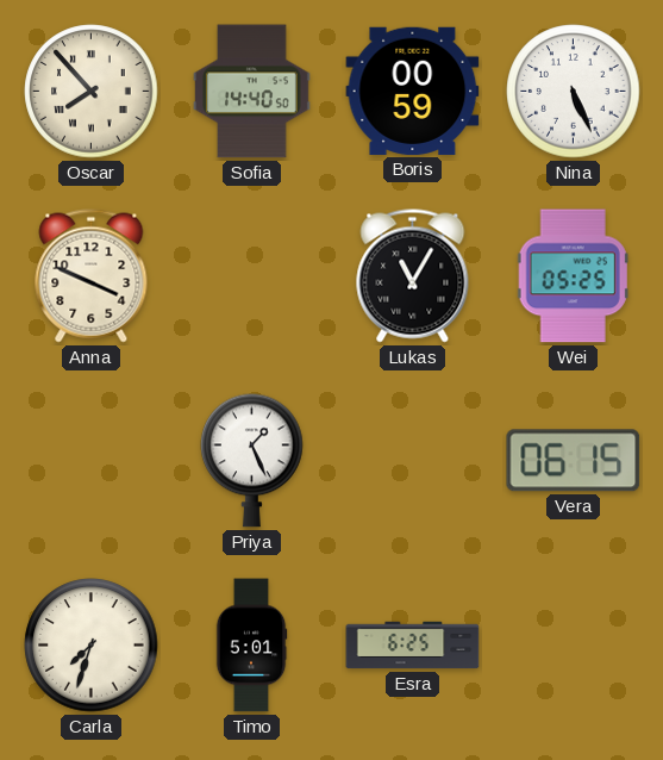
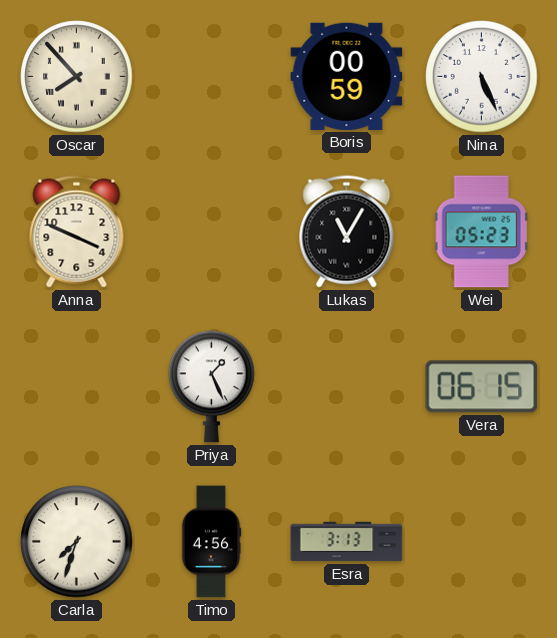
Sofia: 14:40 -> none
Wei: 05:25 -> 05:23
Timo: 5:01 -> 4:56
Esra: 6:25 -> 3:13
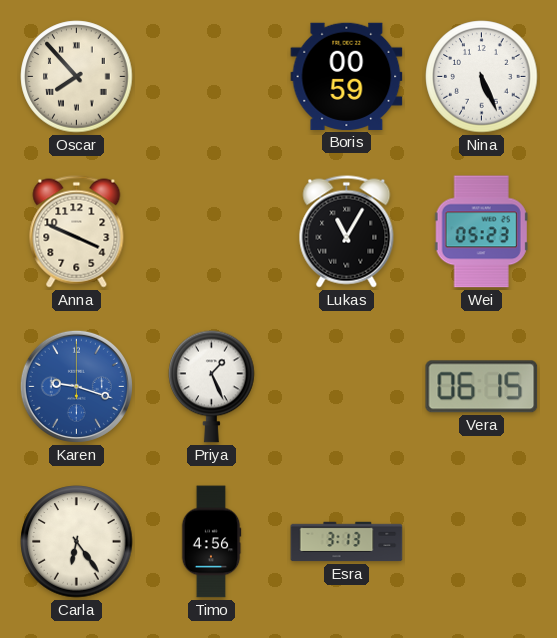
Karen: none -> 9:18
Carla: 7:33 -> 6:24
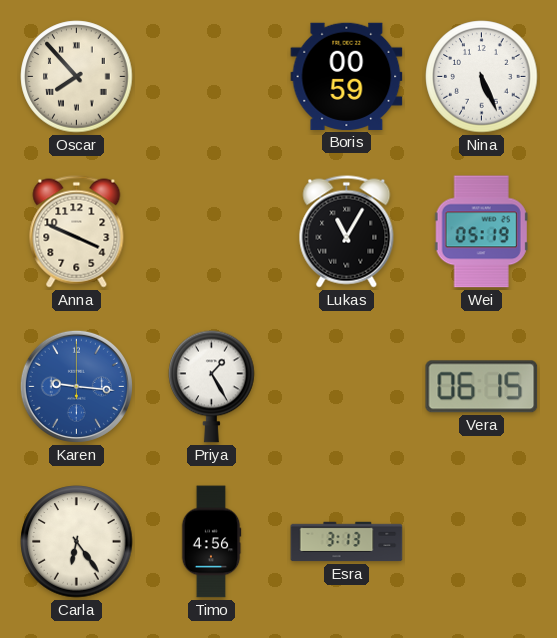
Wei: 05:23 -> 05:19
Karen: 9:18 -> 9:16
Priya: 1:26 -> 1:25
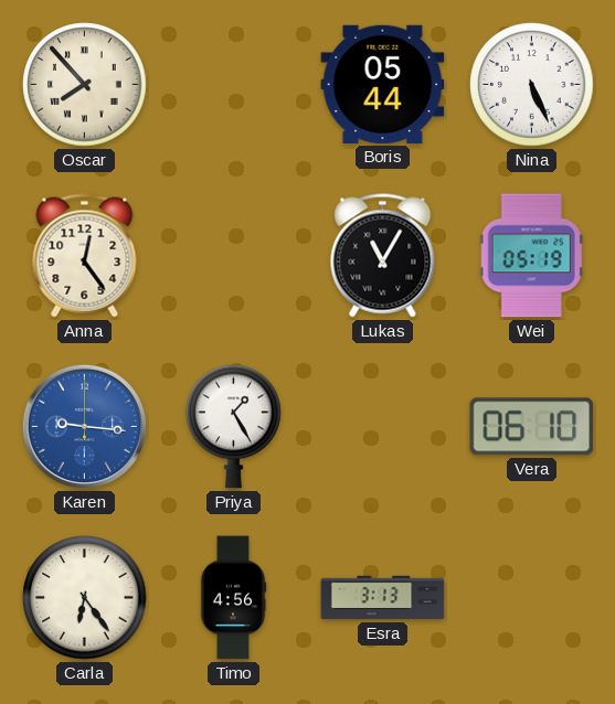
Boris: 00:59 -> 05:44
Anna: 3:49 -> 12:24
Vera: 06:15 -> 06:10
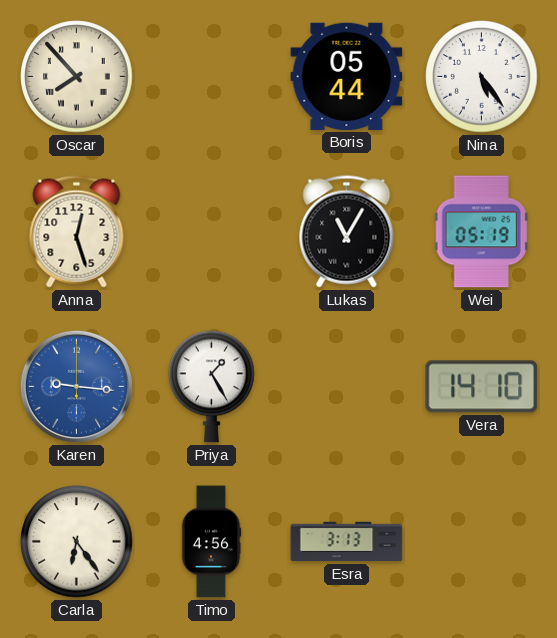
Nina: 5:26 -> 5:24
Anna: 12:24 -> 12:27
Vera: 06:10 -> 14:10
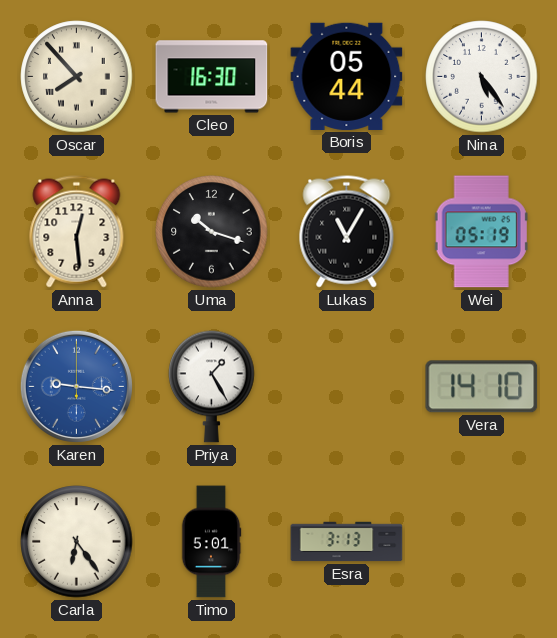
Cleo: none -> 16:30
Anna: 12:27 -> 12:29
Uma: none -> 10:18
Timo: 4:56 -> 5:01
